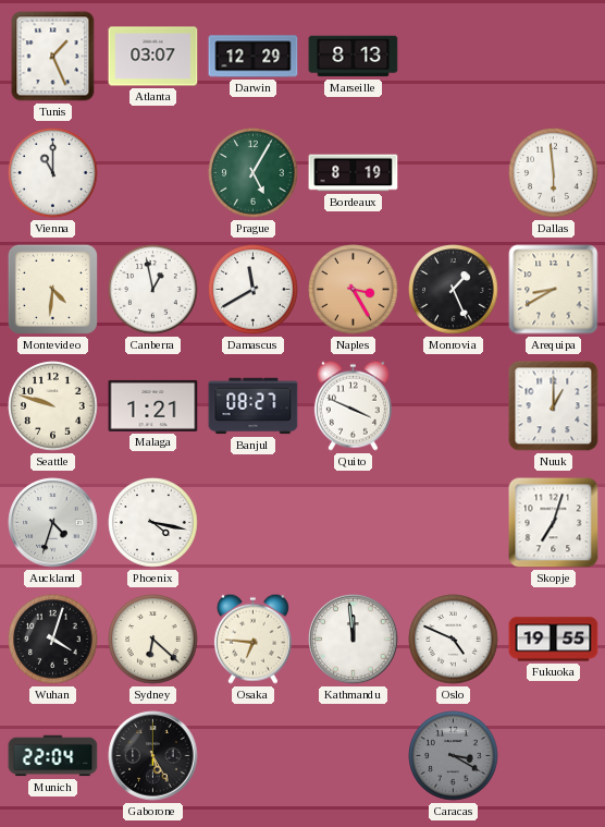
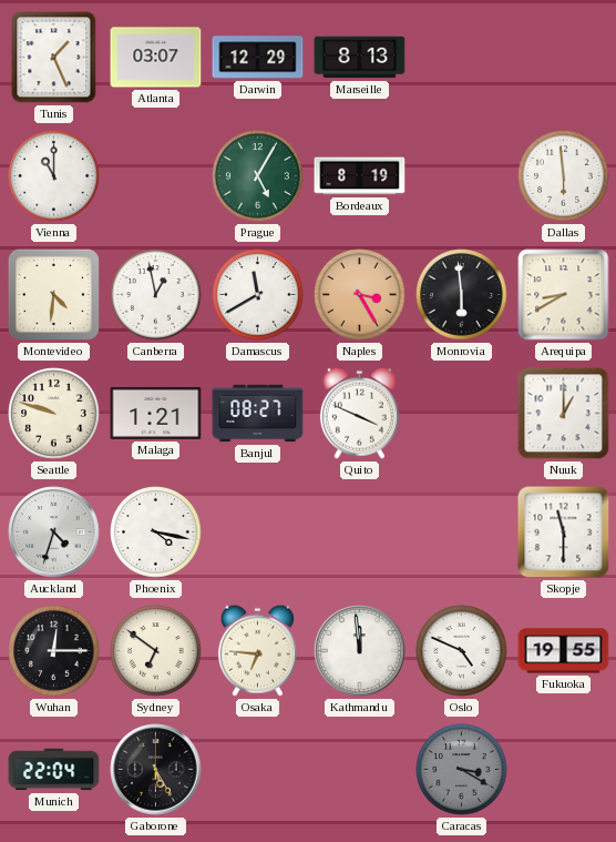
Monrovia: 1:26 -> 5:59
Skopje: 7:03 -> 11:30
Wuhan: 4:03 -> 12:15
Sydney: 6:22 -> 6:51
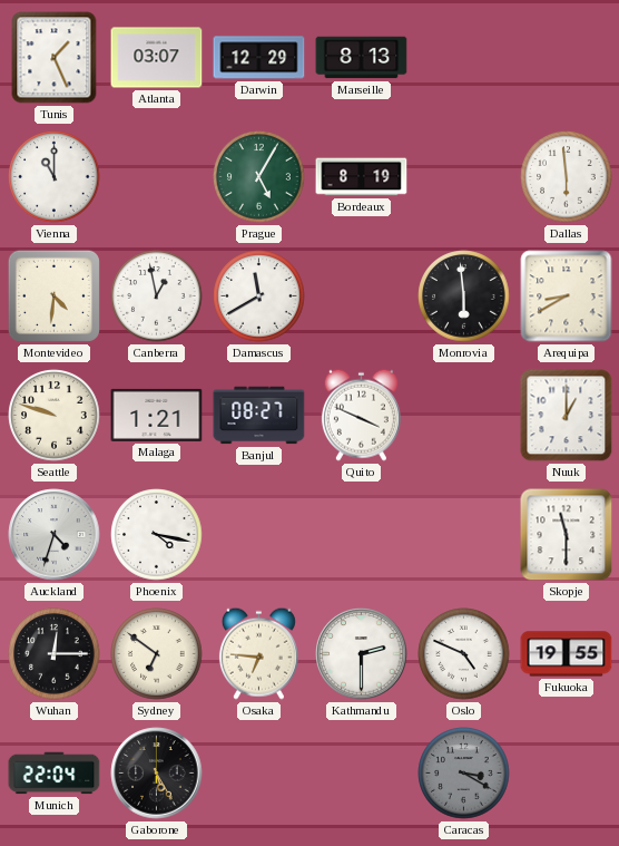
Naples: 3:25 -> none
Kathmandu: 11:59 -> 2:30
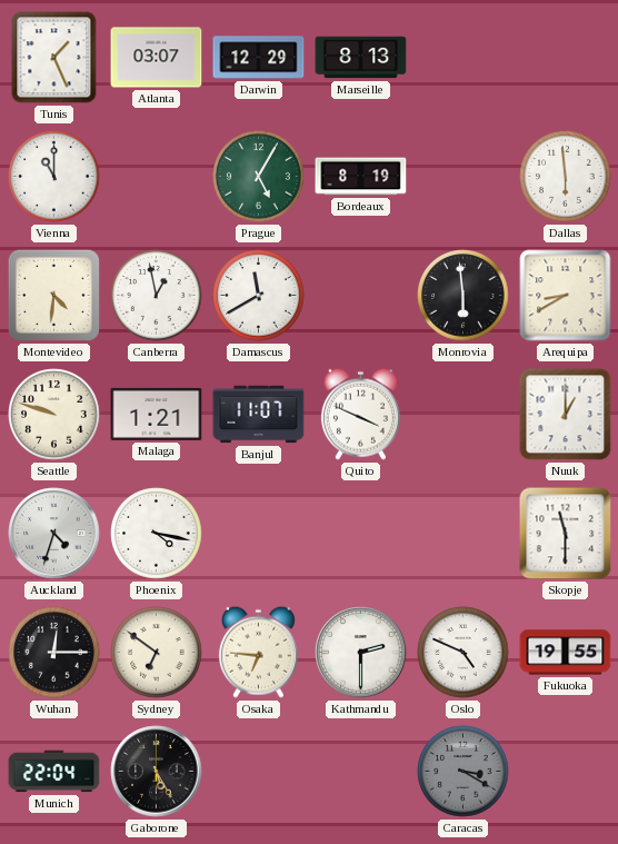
Banjul: 08:27 -> 11:07
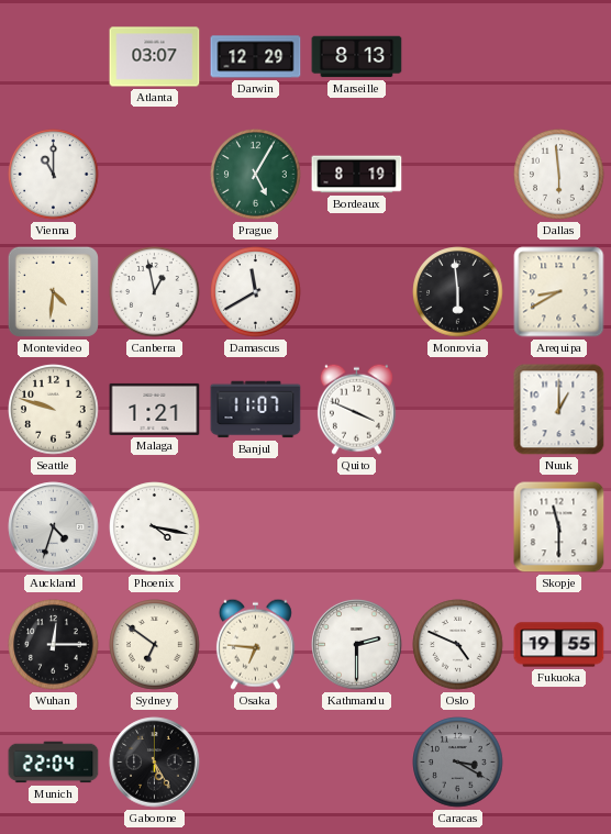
Tunis: 1:26 -> none
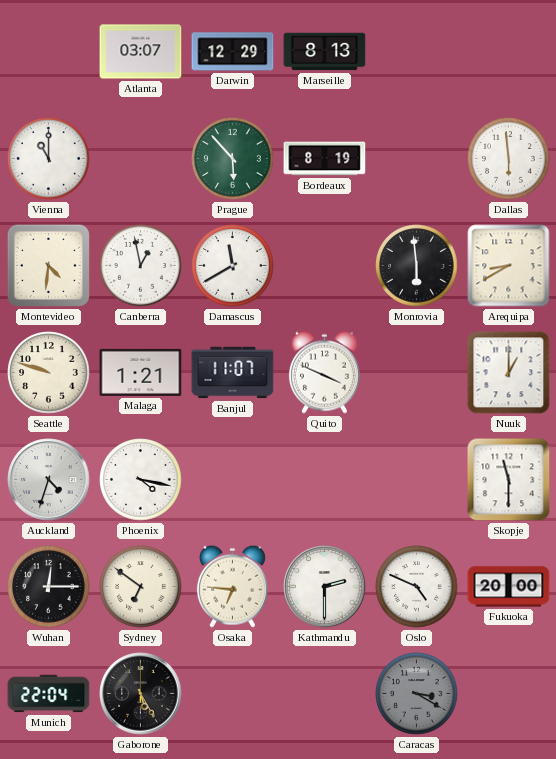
Prague: 5:05 -> 5:53
Fukuoka: 19:55 -> 20:00
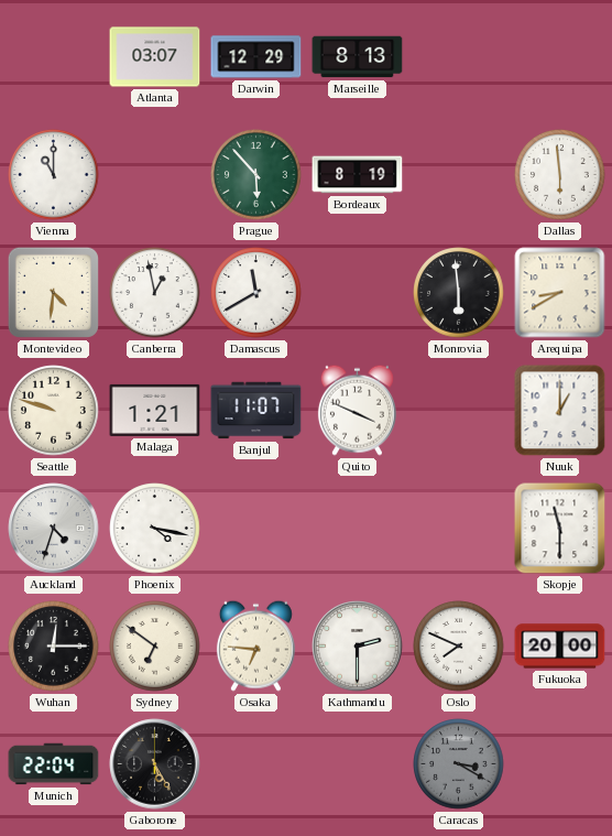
Oslo: 4:49 -> 7:49
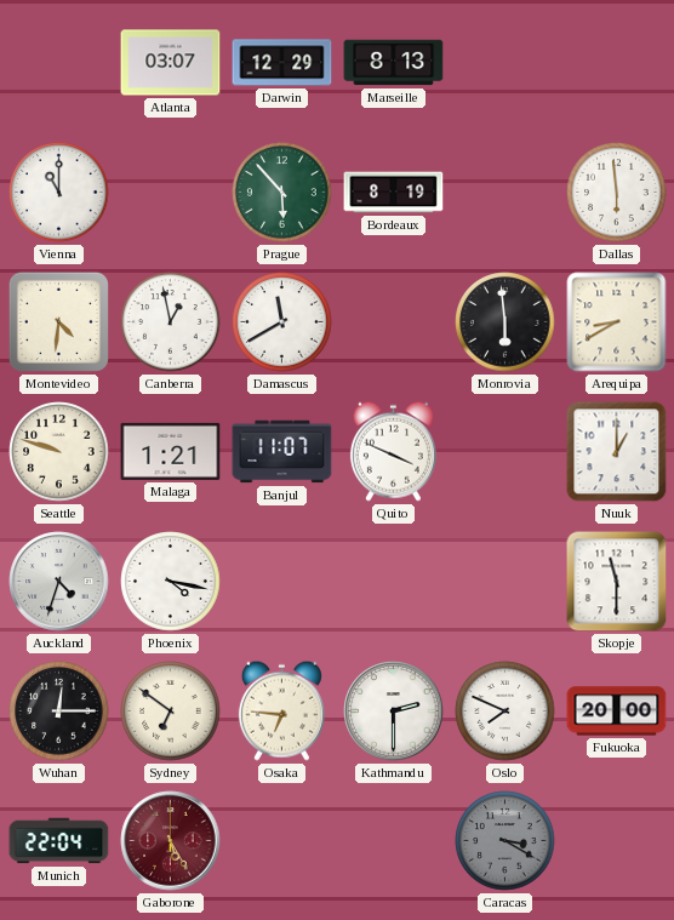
Gaborone dial: black -> burgundy
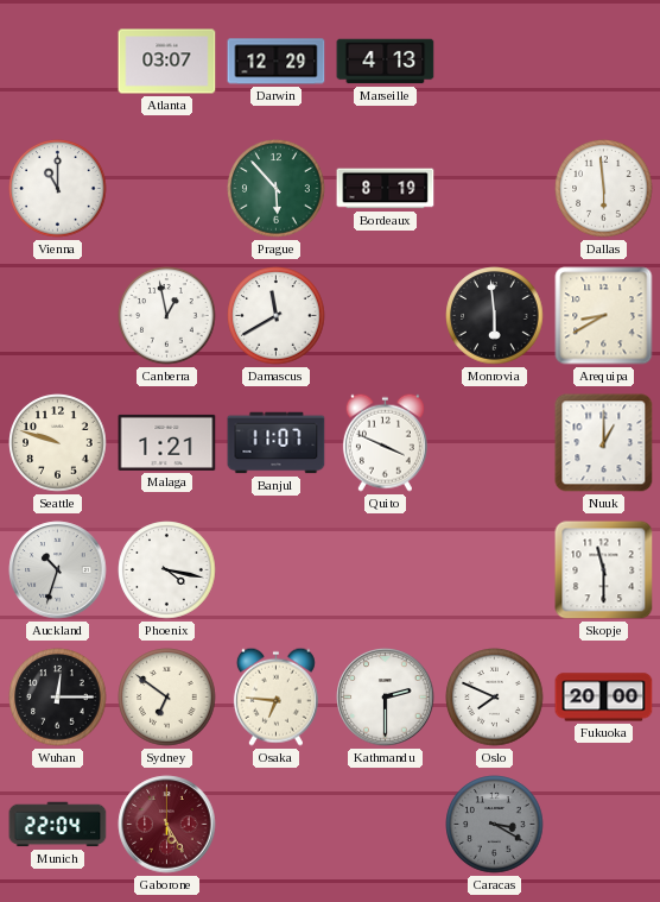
Marseille: 8:13 -> 4:13
Montevideo: 4:31 -> none
Auckland: 4:33 -> 10:33
